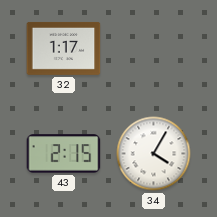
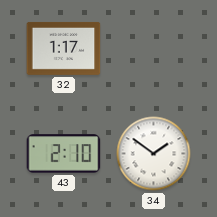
43: 2:15 -> 2:10
34: 4:05 -> 1:51
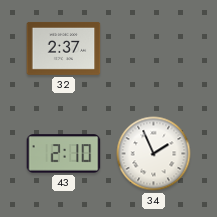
32: 1:17 -> 2:37
34: 1:51 -> 1:56
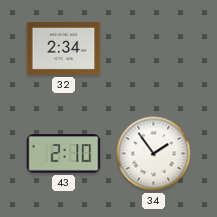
32: 2:37 -> 2:34
34: 1:56 -> 1:54
